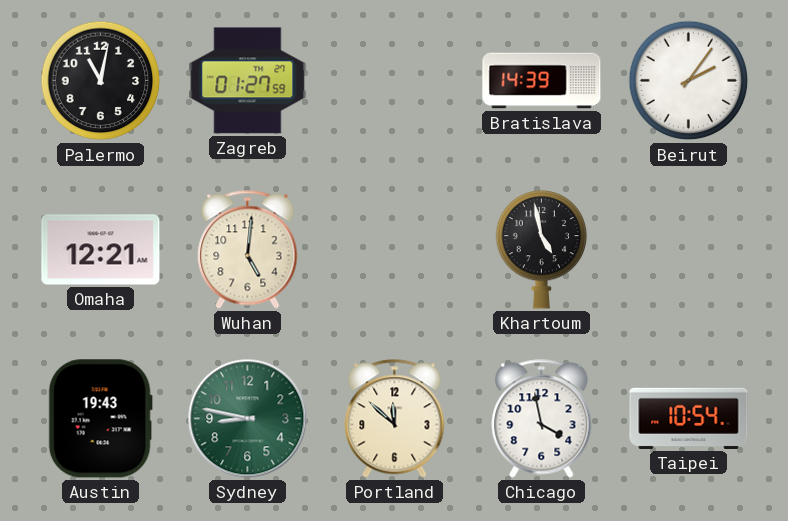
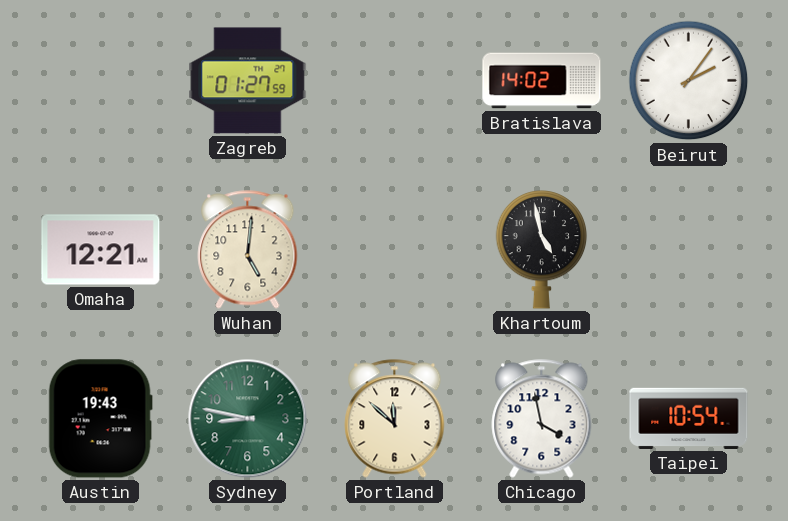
Palermo: 11:02 -> none
Bratislava: 14:39 -> 14:02
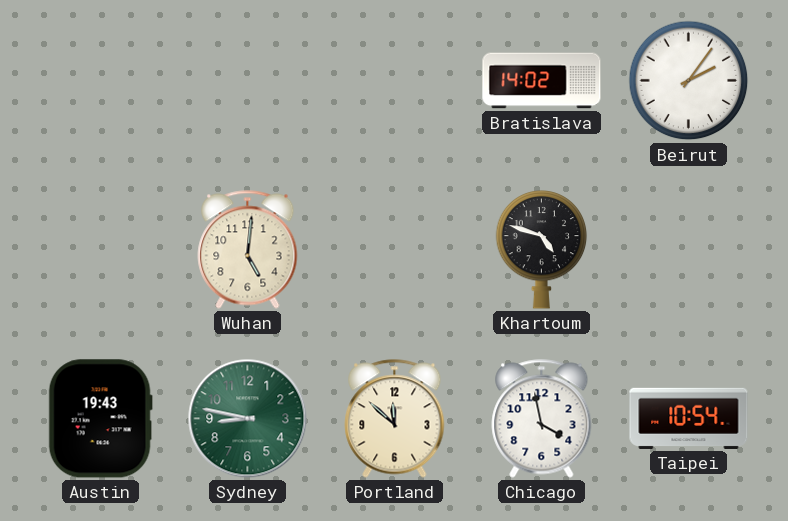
Zagreb: 01:27 -> none
Omaha: 12:21 -> none
Khartoum: 4:58 -> 4:48
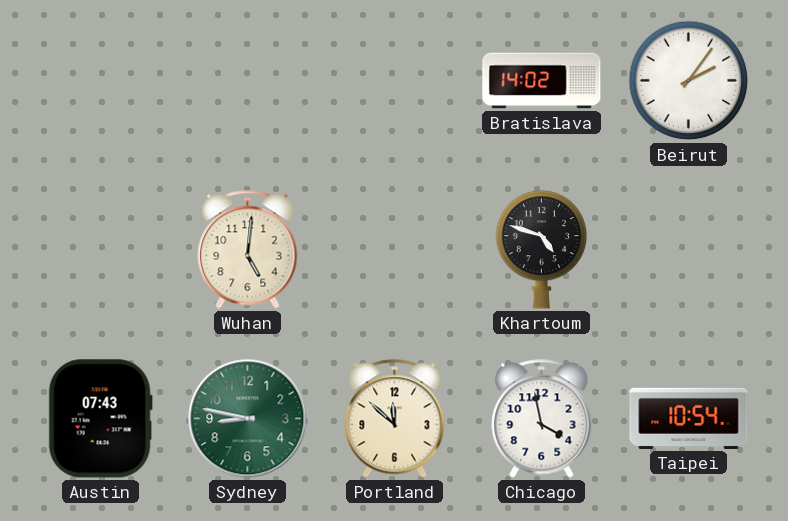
Austin: 19:43 -> 07:43
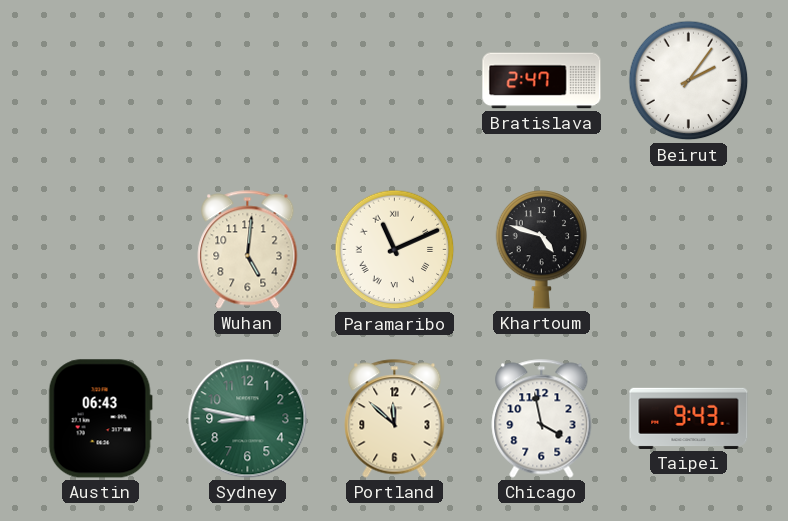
Bratislava: 14:02 -> 2:47
Paramaribo: none -> 11:11
Austin: 07:43 -> 06:43
Taipei: 10:54 -> 9:43
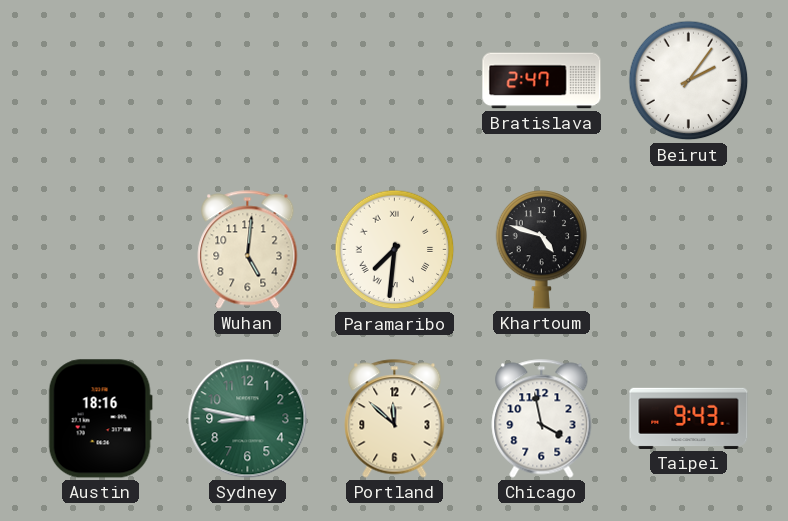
Paramaribo: 11:11 -> 7:31
Austin: 06:43 -> 18:16
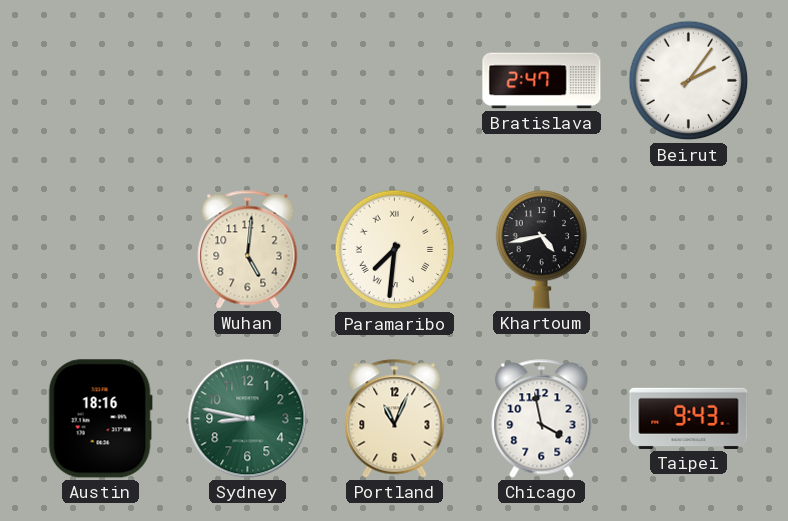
Khartoum: 4:48 -> 4:43
Portland: 11:52 -> 11:04
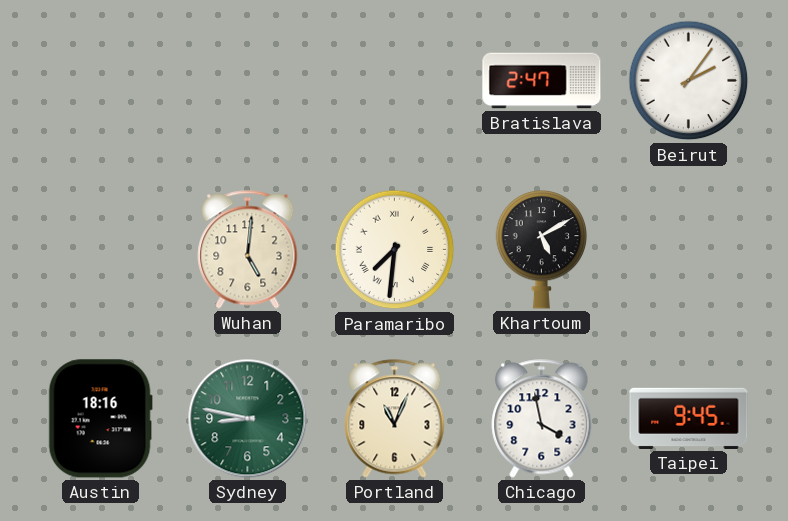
Khartoum: 4:43 -> 5:10
Taipei: 9:43 -> 9:45
